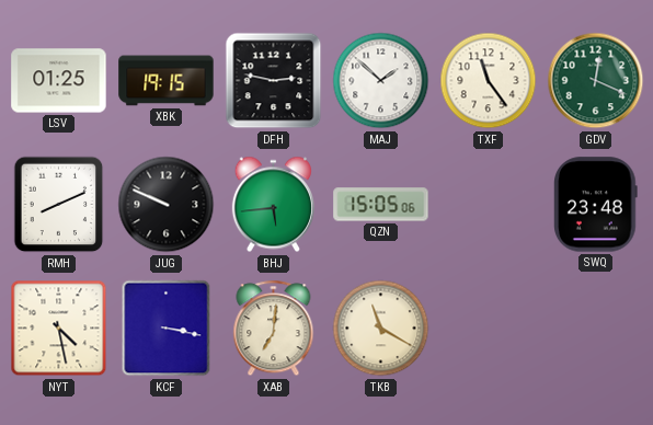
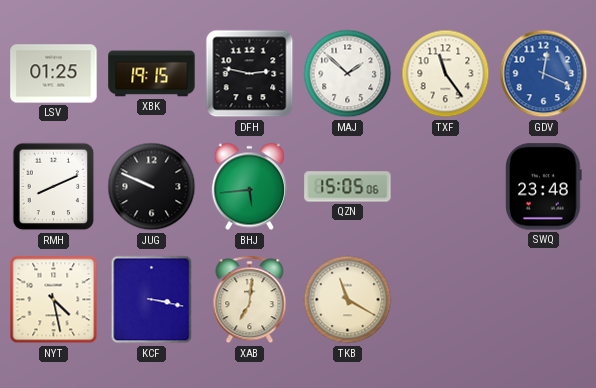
GDV dial: green -> blue
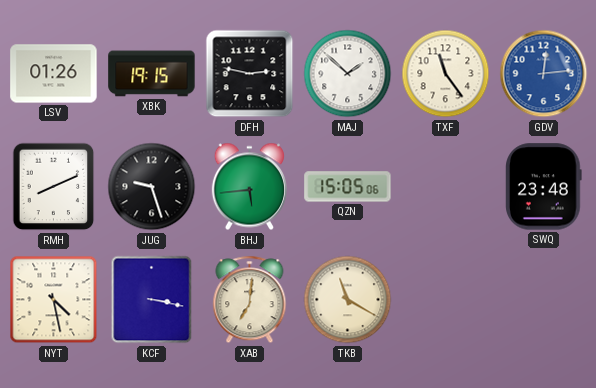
LSV: 01:25 -> 01:26
GDV: 12:19 -> 12:14
JUG: 9:49 -> 9:27
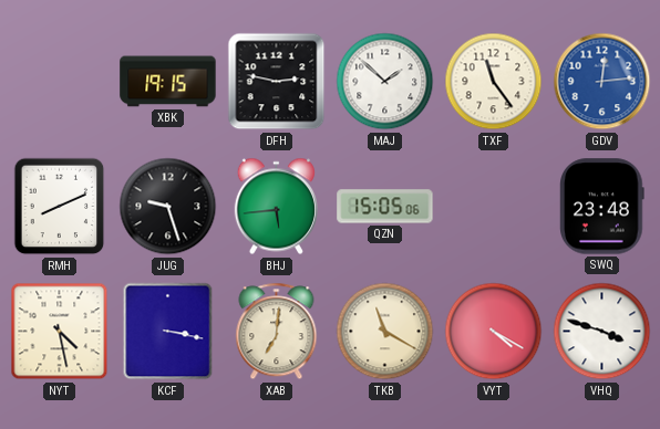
LSV: 01:26 -> none
VYT: none -> 4:20
VHQ: none -> 3:48
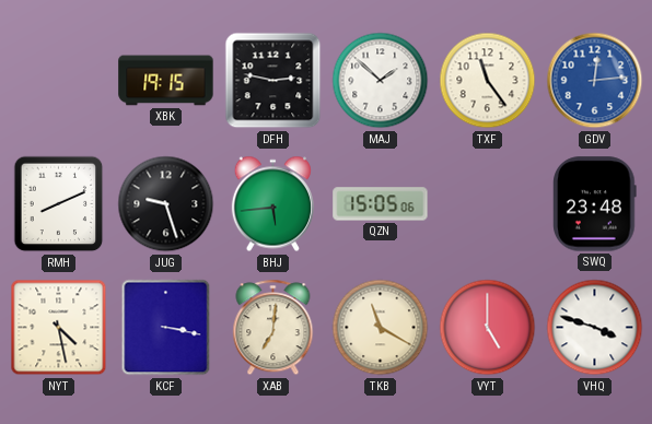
VYT: 4:20 -> 5:00
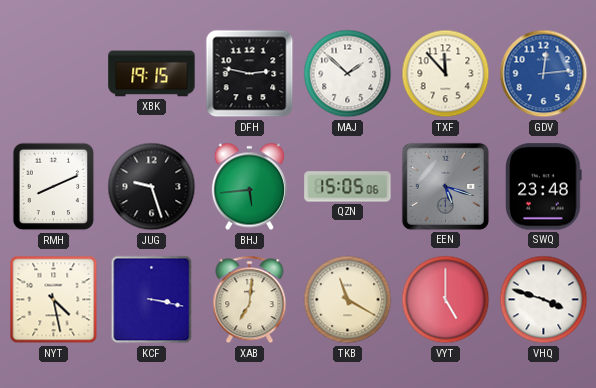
TXF: 11:24 -> 11:53
EEN: none -> 5:18
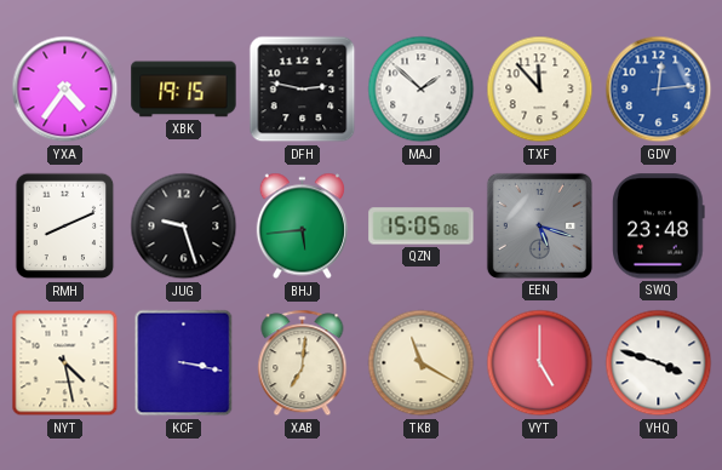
YXA: none -> 4:36
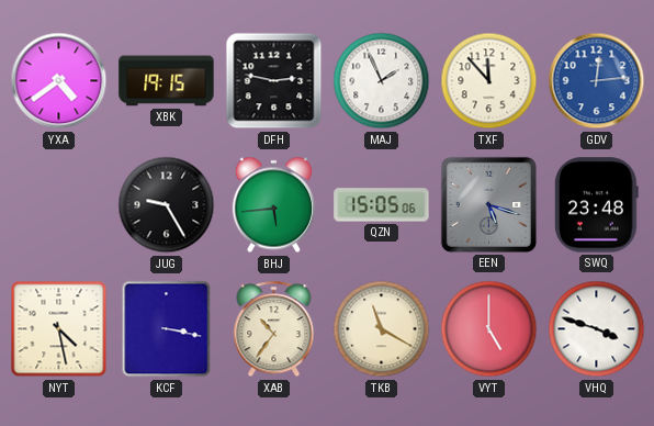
YXA: 4:36 -> 4:39
MAJ: 1:52 -> 1:56
RMH: 8:11 -> none
JUG: 9:27 -> 9:25
XAB: 7:01 -> 10:36
